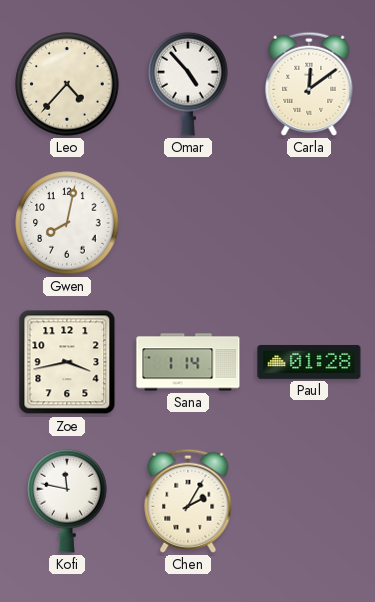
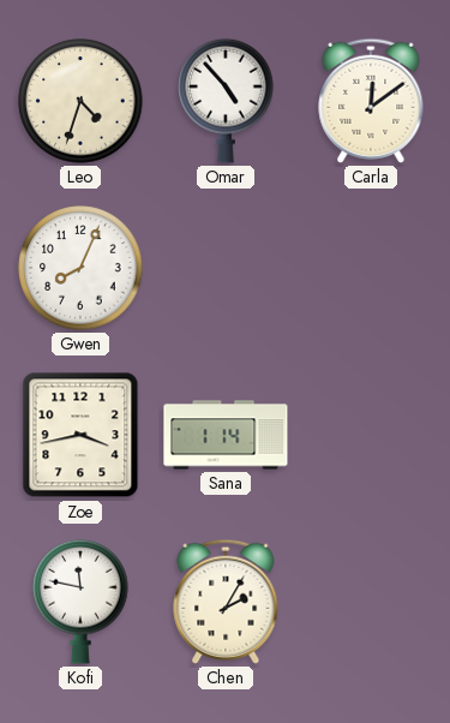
Leo: 4:37 -> 4:33
Gwen: 8:02 -> 8:04
Paul: 01:28 -> none
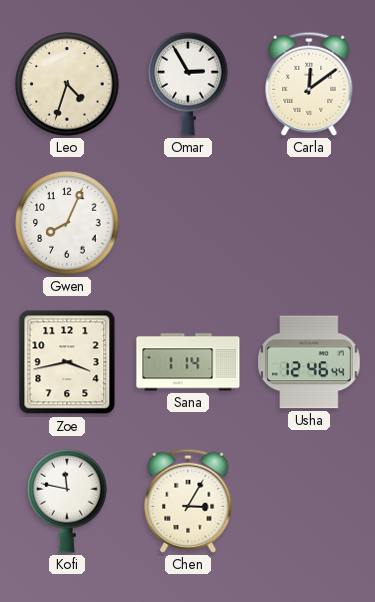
Omar: 4:53 -> 2:55
Usha: none -> 12:46
Chen: 2:05 -> 3:05
